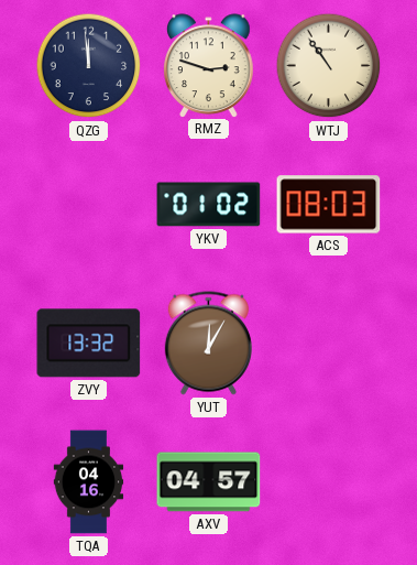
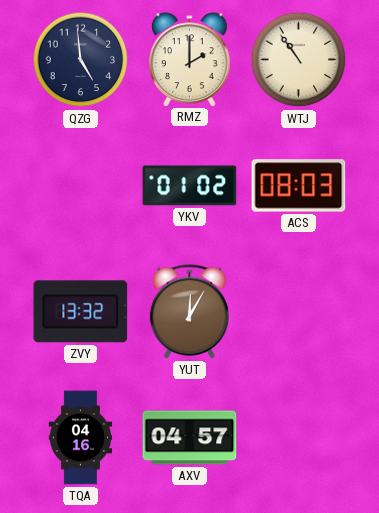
QZG: 11:59 -> 4:59
RMZ: 2:48 -> 2:00
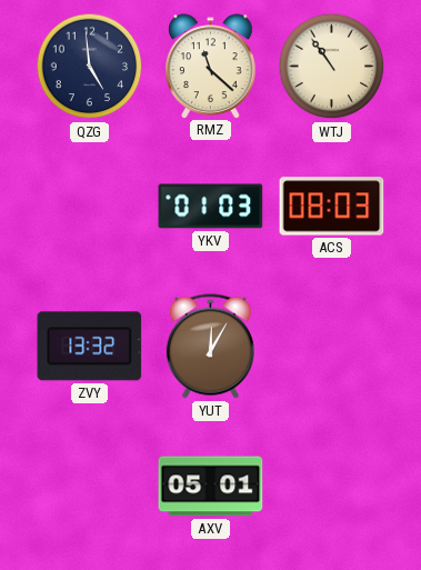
RMZ: 2:00 -> 11:22
YKV: 01:02 -> 01:03
TQA: 04:16 -> none
AXV: 04:57 -> 05:01
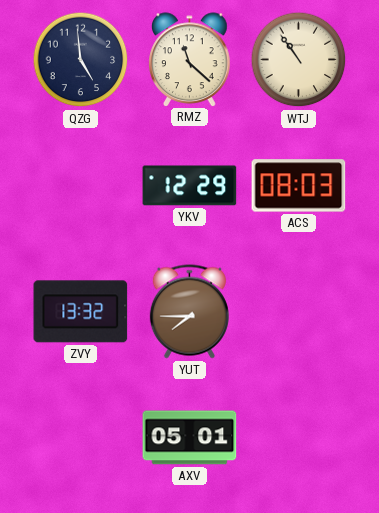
YKV: 01:03 -> 12:29
YUT: 12:05 -> 7:45
